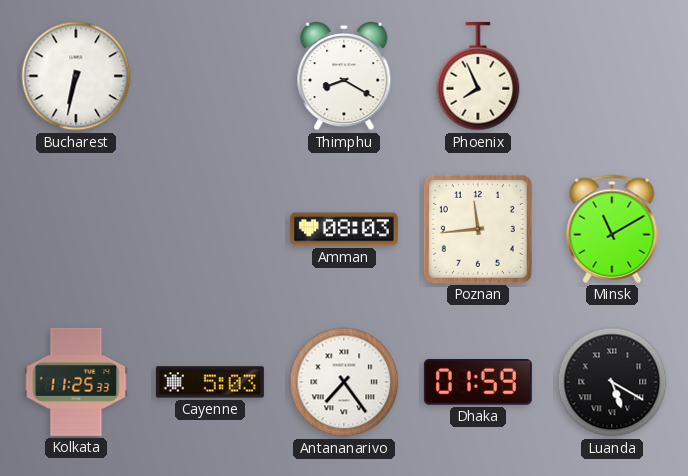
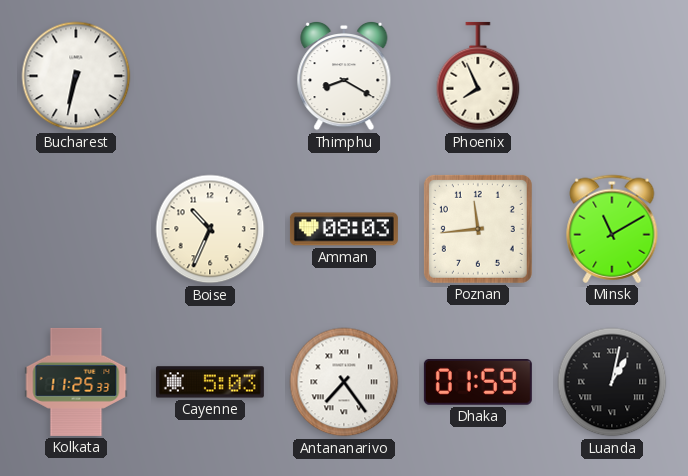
Boise: none -> 10:34
Luanda: 5:20 -> 1:02
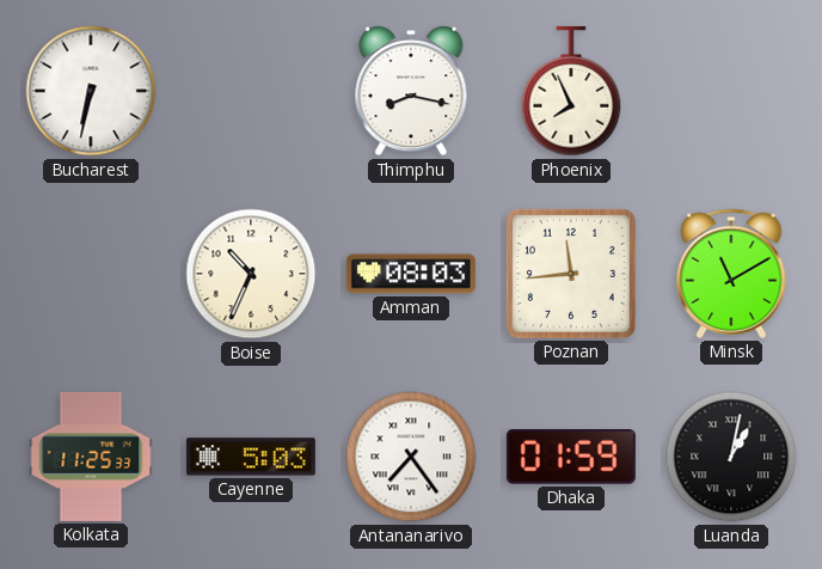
Thimphu: 8:20 -> 8:17
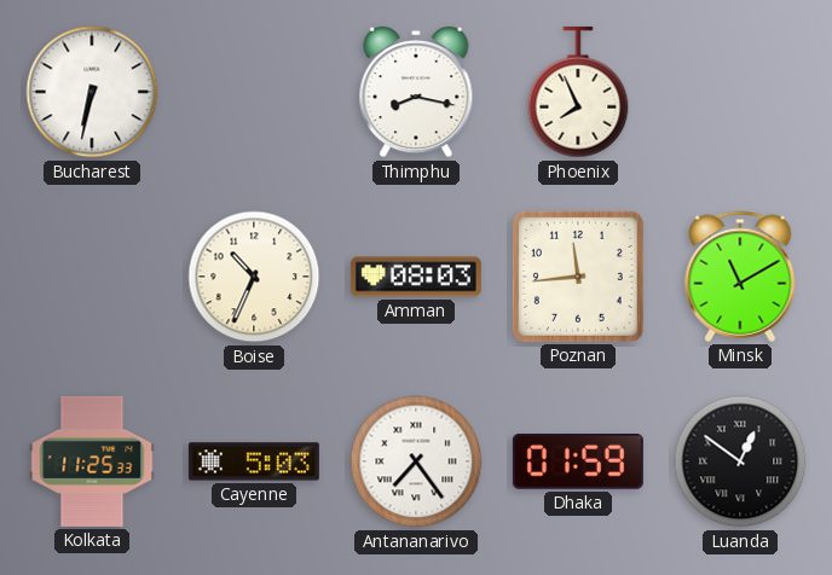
Luanda: 1:02 -> 12:51
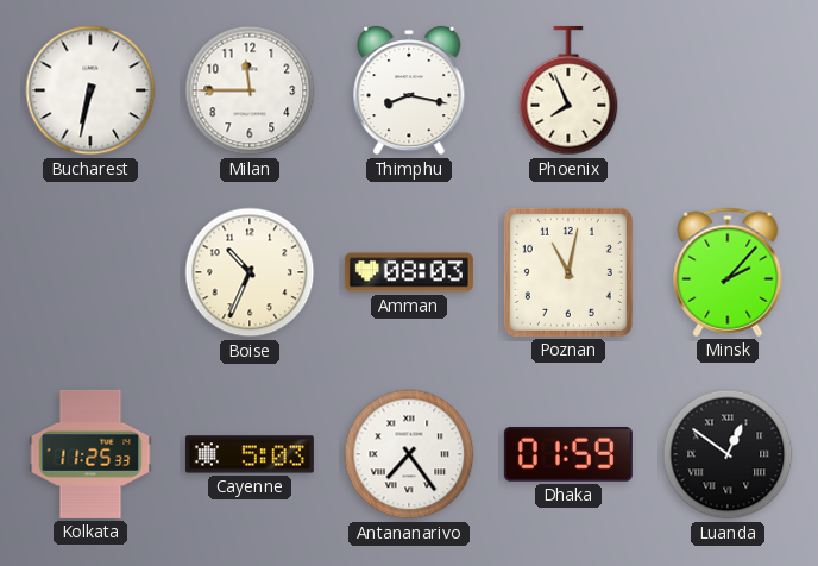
Milan: none -> 11:45
Poznan: 11:44 -> 11:02
Minsk: 11:10 -> 2:07
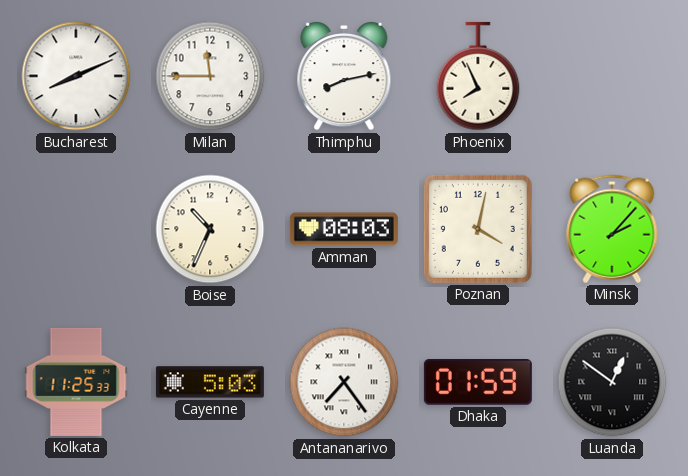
Bucharest: 6:32 -> 8:11
Thimphu: 8:17 -> 8:13
Poznan: 11:02 -> 4:02
